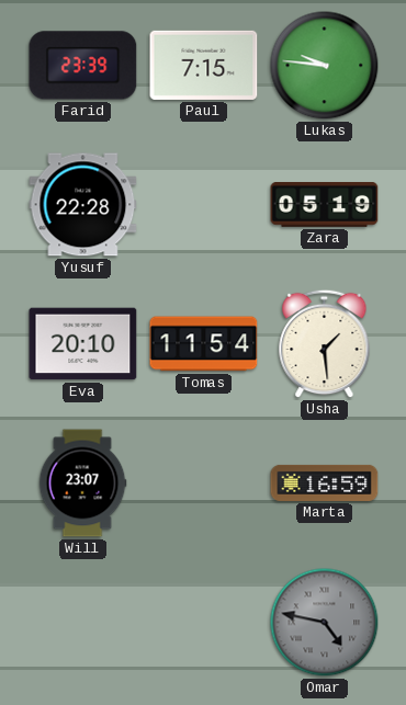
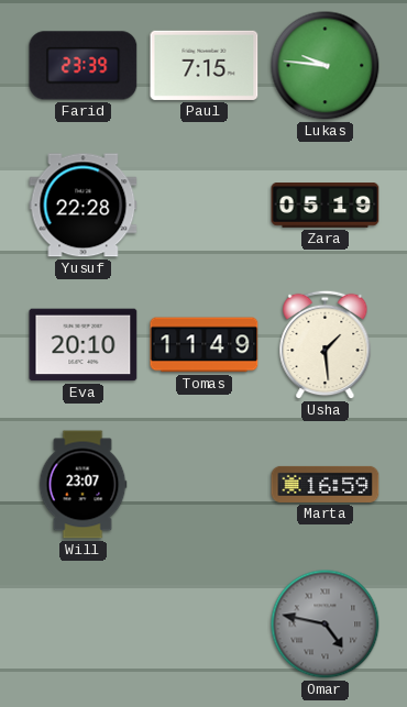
Tomas: 11:54 -> 11:49
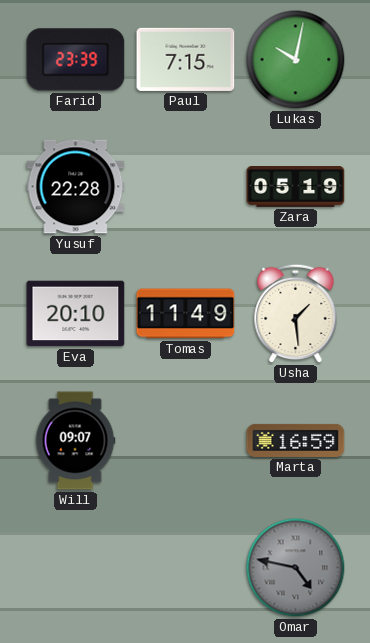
Lukas: 9:46 -> 10:02
Will: 23:07 -> 09:07
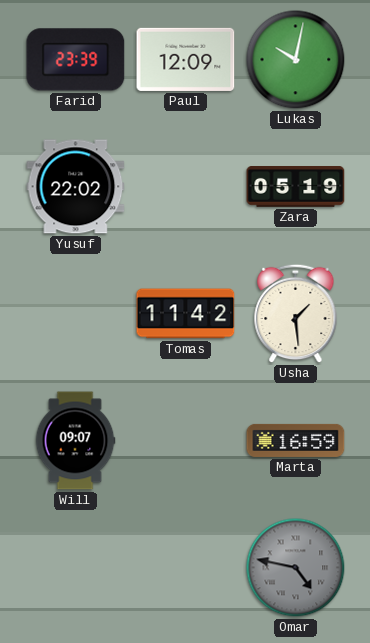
Paul: 7:15 -> 12:09
Yusuf: 22:28 -> 22:02
Eva: 20:10 -> none
Tomas: 11:49 -> 11:42
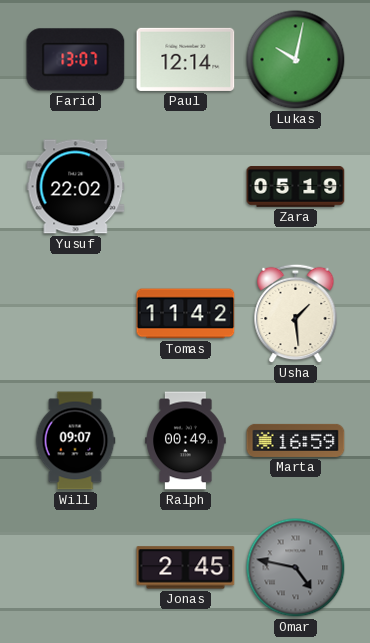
Farid: 23:39 -> 13:07
Paul: 12:09 -> 12:14
Ralph: none -> 00:49
Jonas: none -> 2:45
